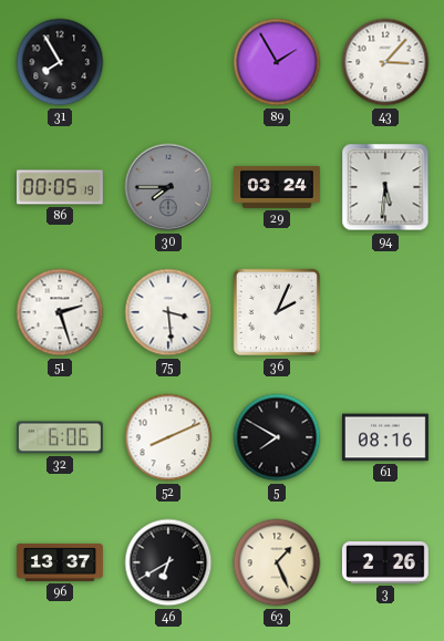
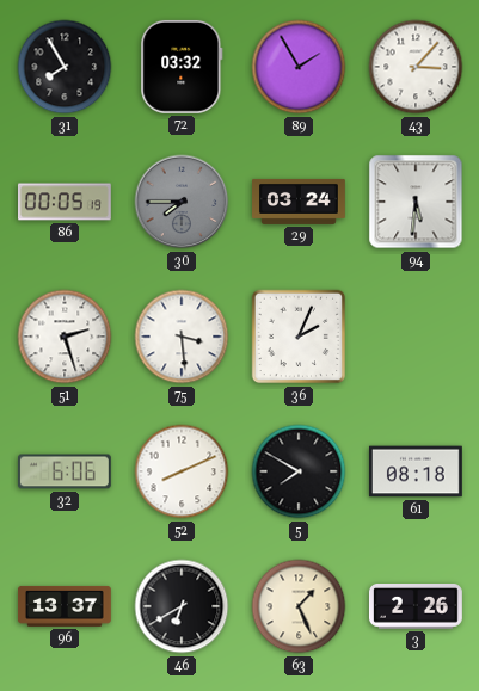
72: none -> 03:32
61: 08:16 -> 08:18
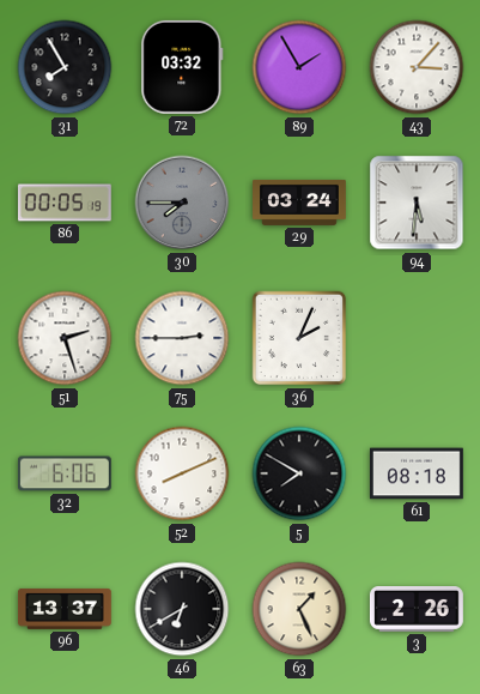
75: 3:29 -> 2:45
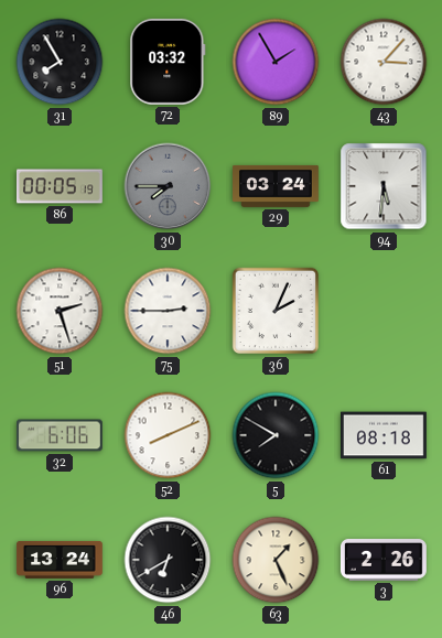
96: 13:37 -> 13:24
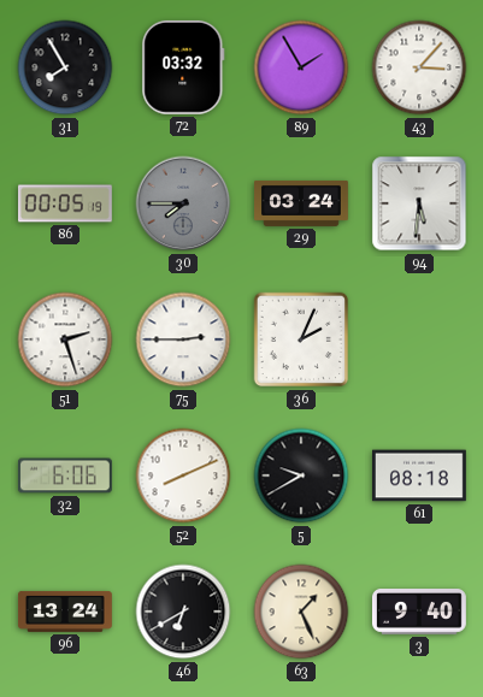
5: 7:50 -> 9:40
3: 2:26 -> 9:40
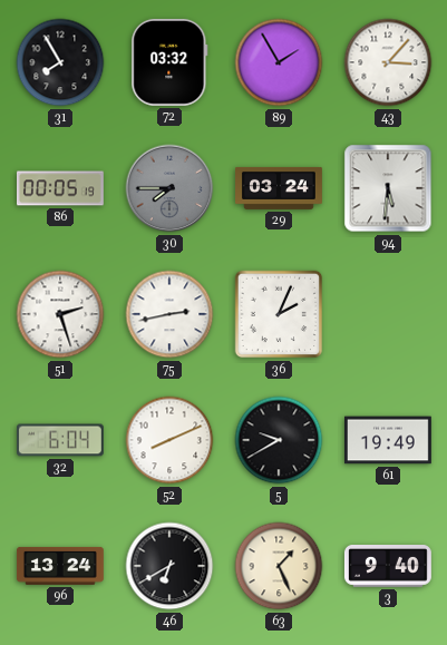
75: 2:45 -> 2:43
32: 6:06 -> 6:04
61: 08:18 -> 19:49
